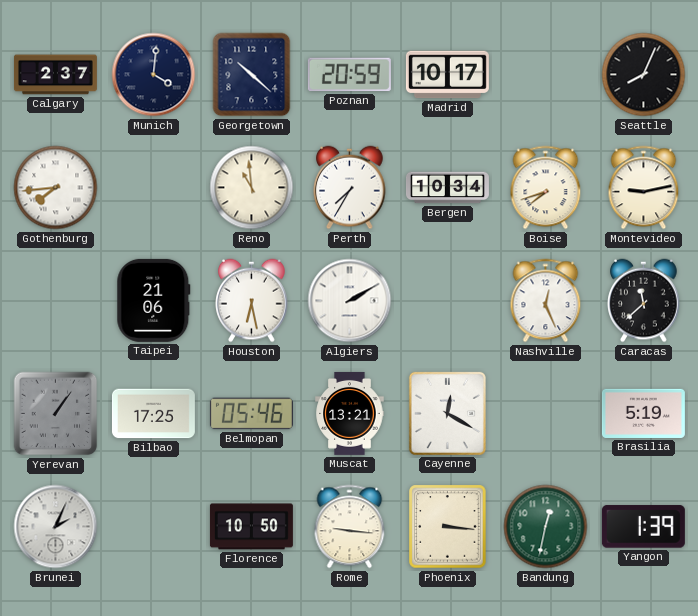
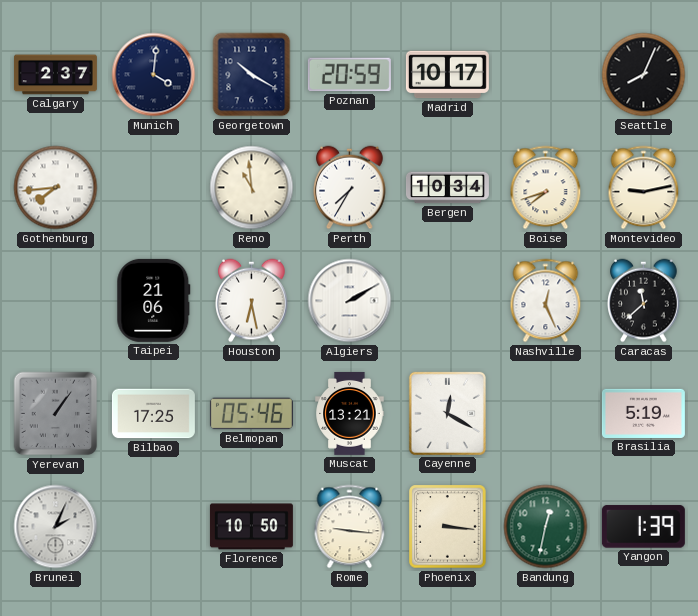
Georgetown: 10:22 -> 10:20
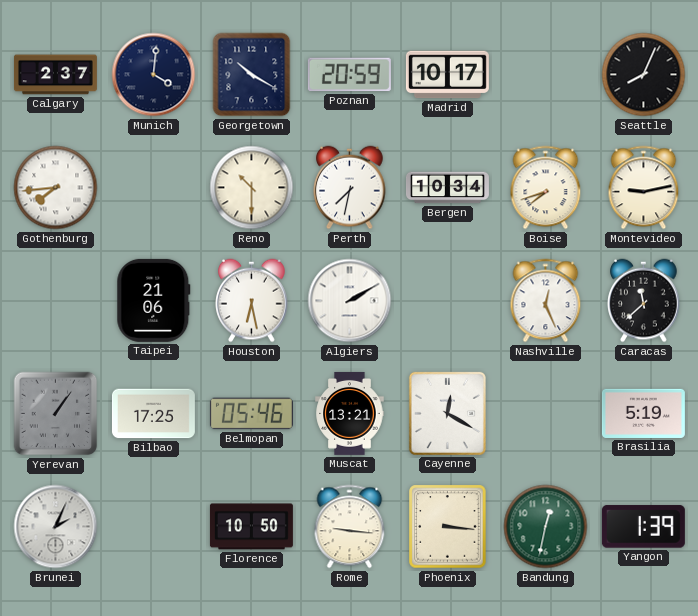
Reno: 10:59 -> 10:30
Perth: 7:35 -> 7:32
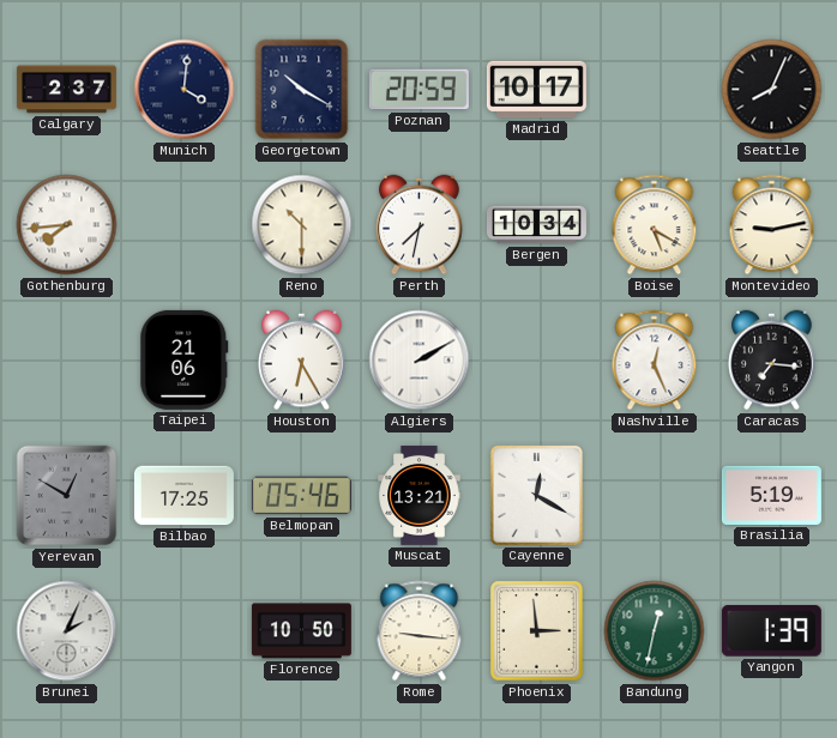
Boise: 7:42 -> 5:20
Houston: 6:28 -> 6:25
Caracas: 11:38 -> 7:16
Yerevan: 1:06 -> 12:50
Phoenix: 3:16 -> 2:59
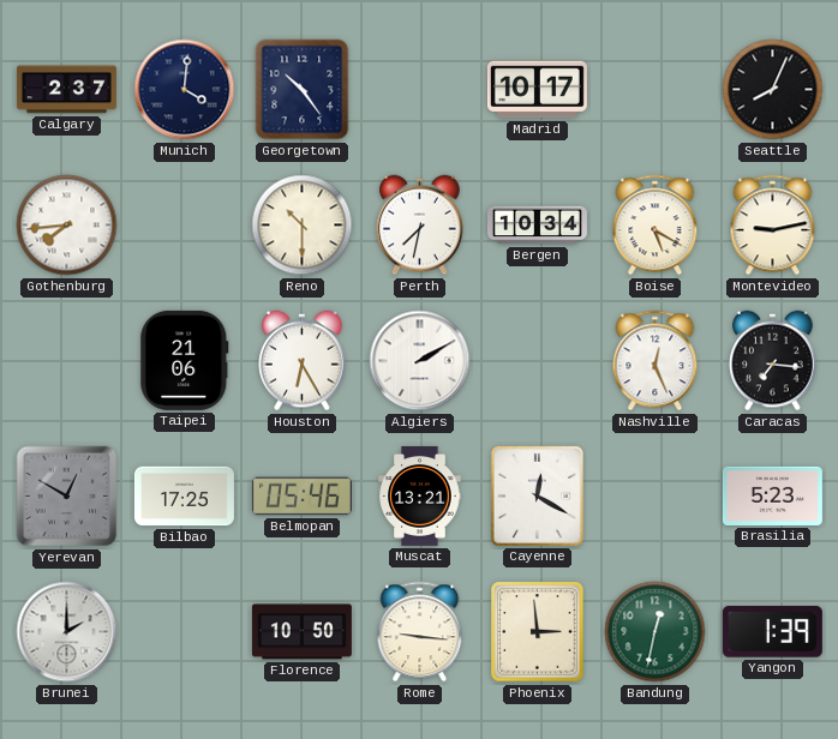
Georgetown: 10:20 -> 10:24
Poznan: 20:59 -> none
Brasilia: 5:19 -> 5:23
Brunei: 2:04 -> 2:00
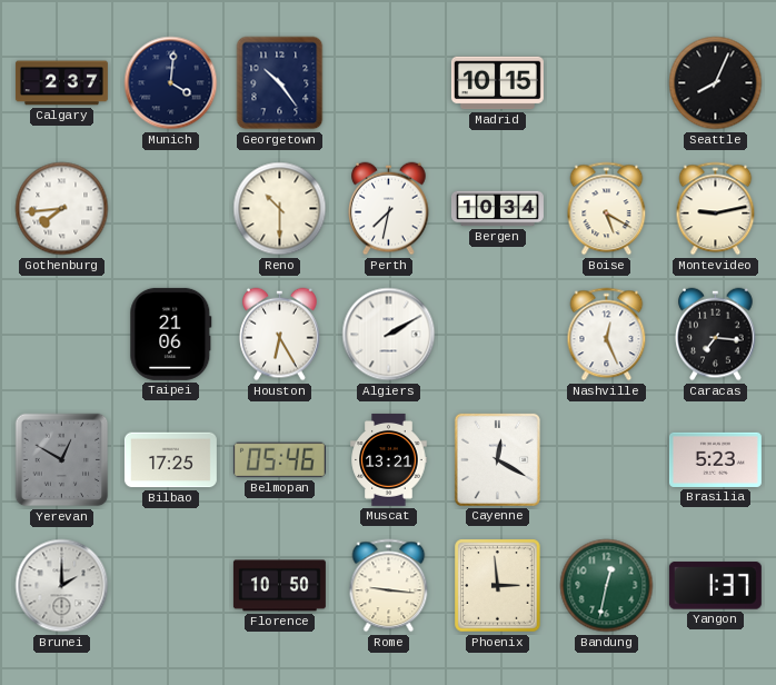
Madrid: 10:17 -> 10:15
Yangon: 1:39 -> 1:37
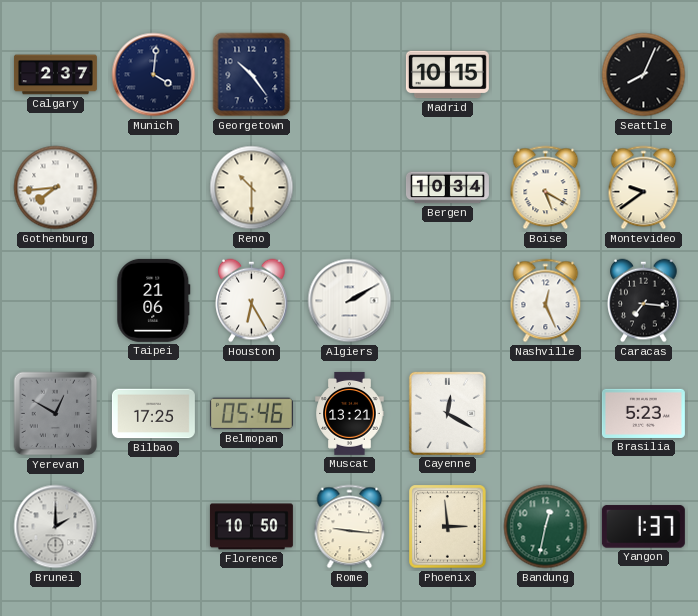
Perth: 7:32 -> none
Montevideo: 9:13 -> 9:39
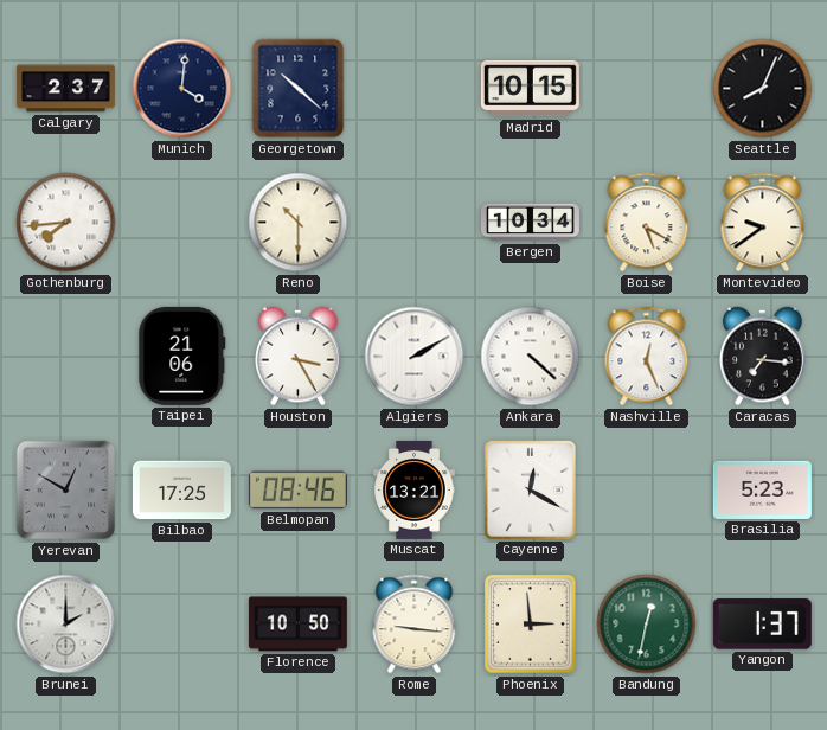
Georgetown: 10:24 -> 10:22
Houston: 6:25 -> 3:25
Ankara: none -> 4:22
Belmopan: 05:46 -> 08:46
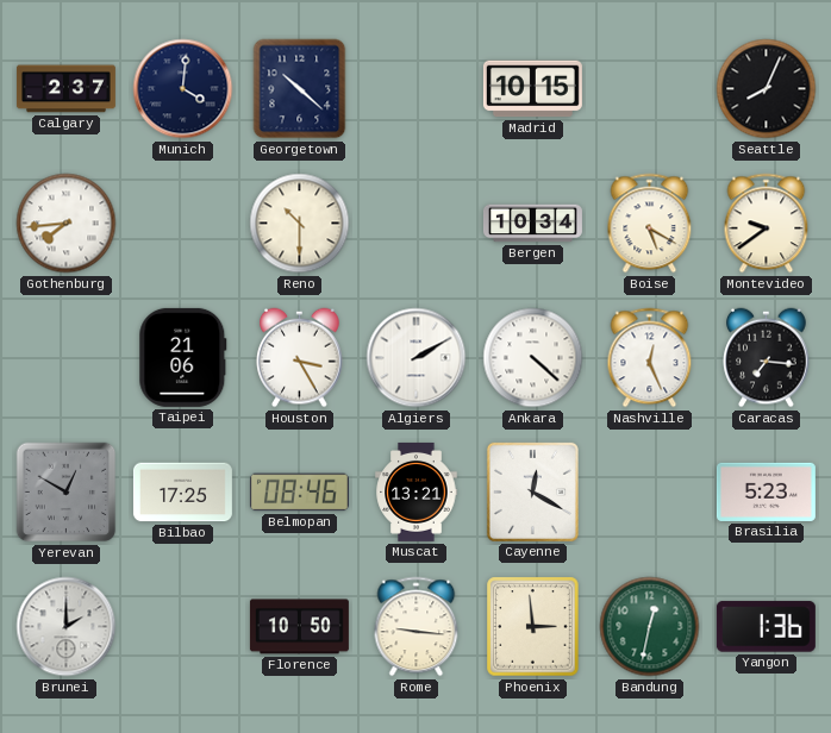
Yangon: 1:37 -> 1:36
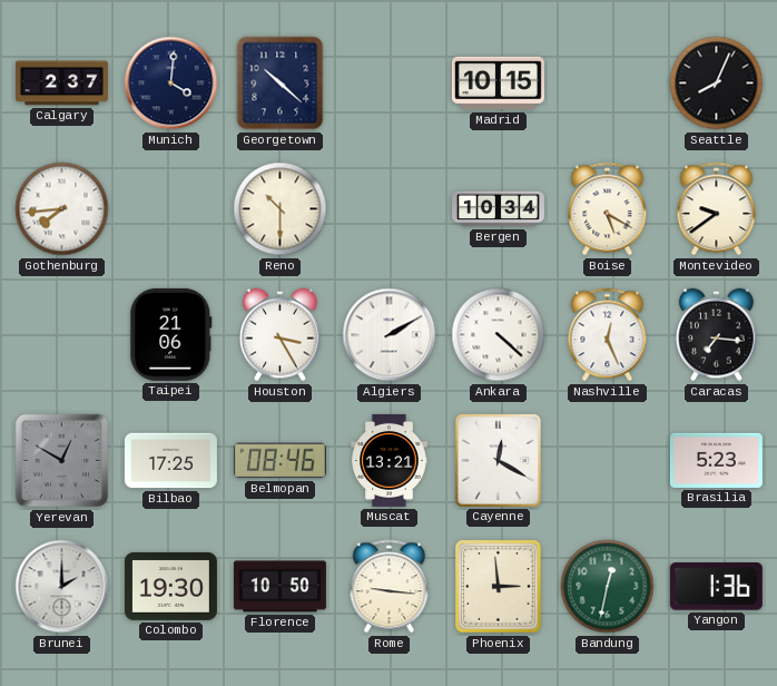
Colombo: none -> 19:30
